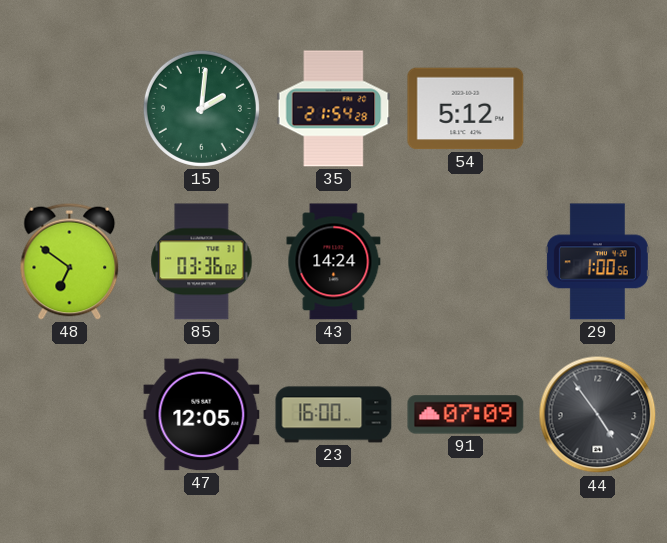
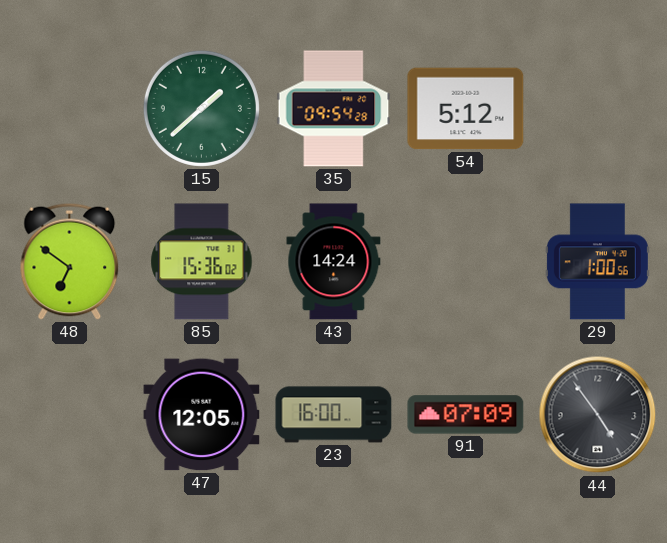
15: 2:01 -> 1:38
35: 21:54 -> 09:54
85: 03:36 -> 15:36
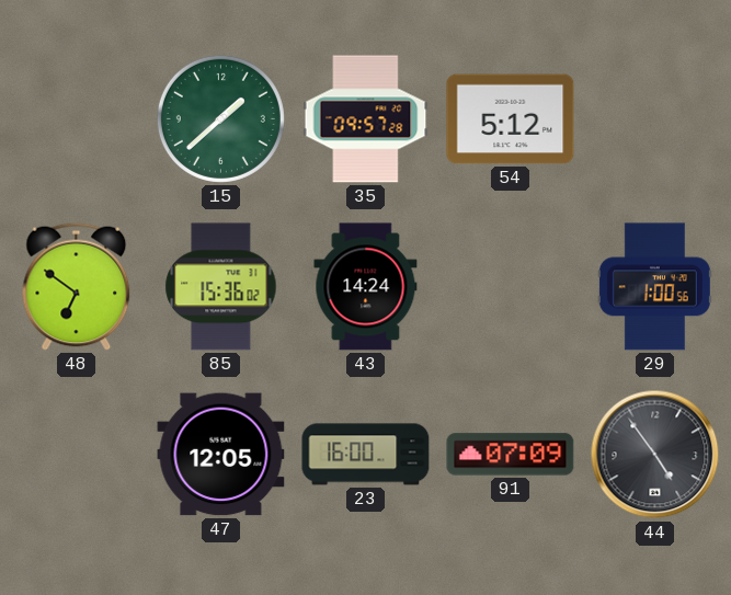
35: 09:54 -> 09:57
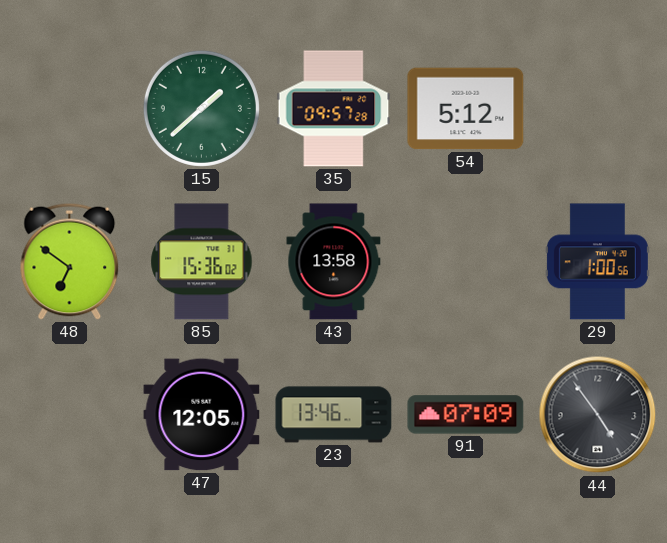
43: 14:24 -> 13:58
23: 16:00 -> 13:46
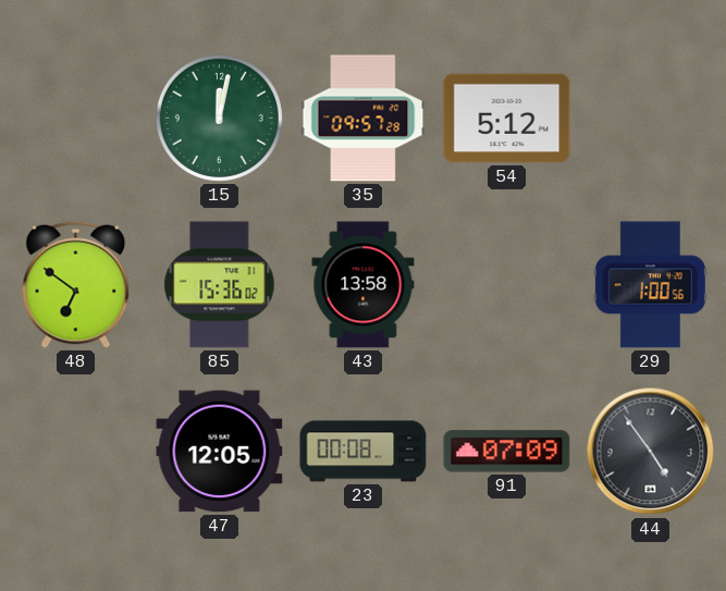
15: 1:38 -> 12:02
23: 13:46 -> 00:08
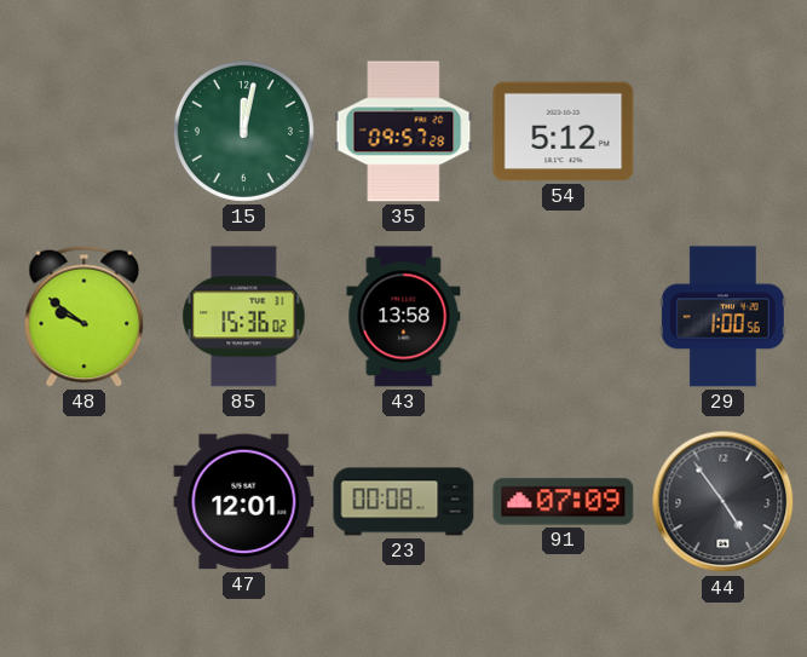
48: 6:51 -> 9:51
47: 12:05 -> 12:01
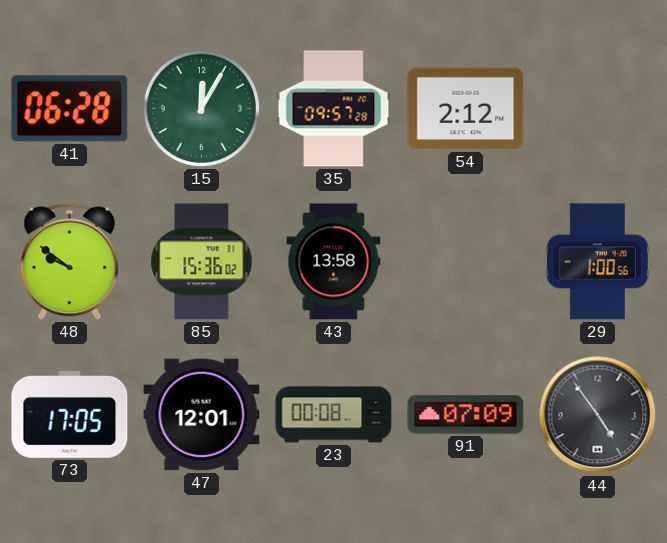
41: none -> 06:28
15: 12:02 -> 12:05
54: 5:12 -> 2:12
73: none -> 17:05
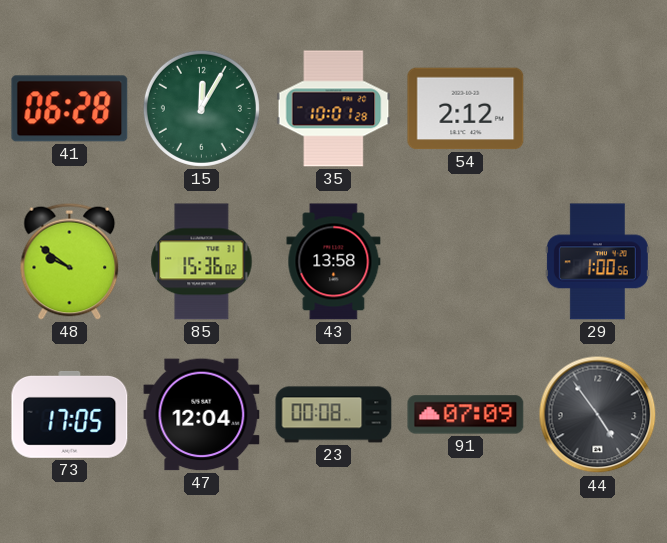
35: 09:57 -> 10:01
47: 12:01 -> 12:04
